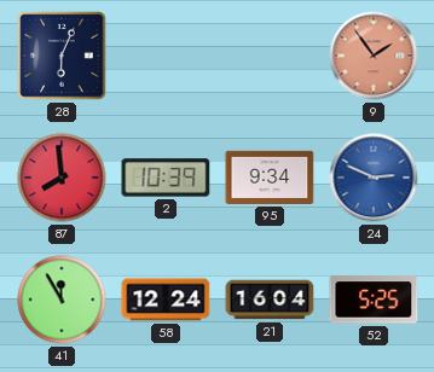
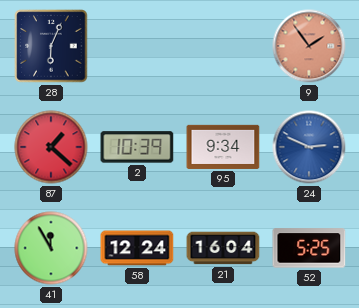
87: 7:59 -> 1:22
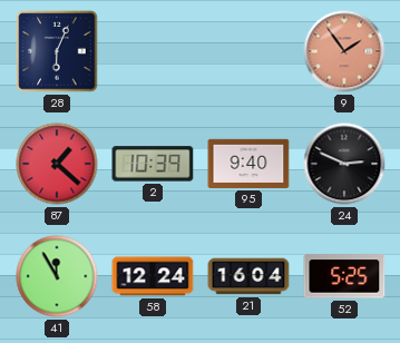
95: 9:34 -> 9:40
24 dial: blue -> black
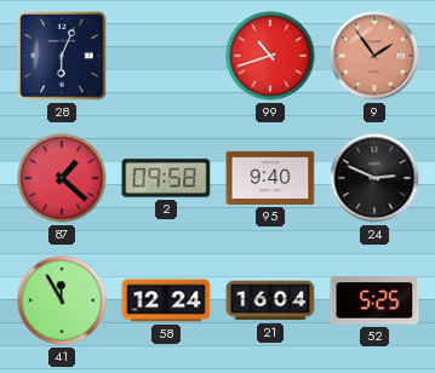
99: none -> 10:42
2: 10:39 -> 09:58
